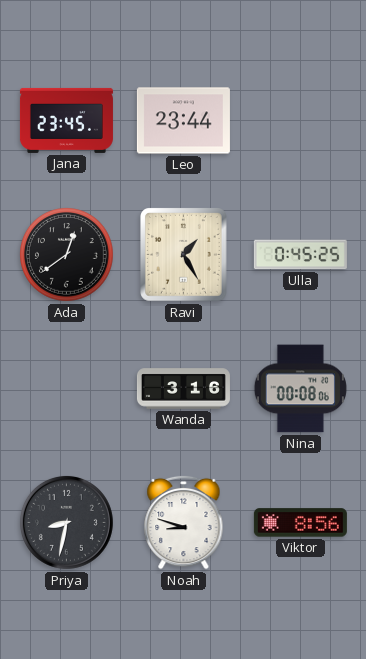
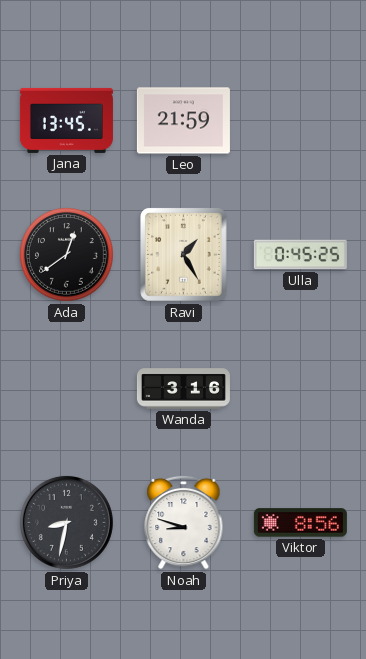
Jana: 23:45 -> 13:45
Leo: 23:44 -> 21:59
Nina: 00:08 -> none
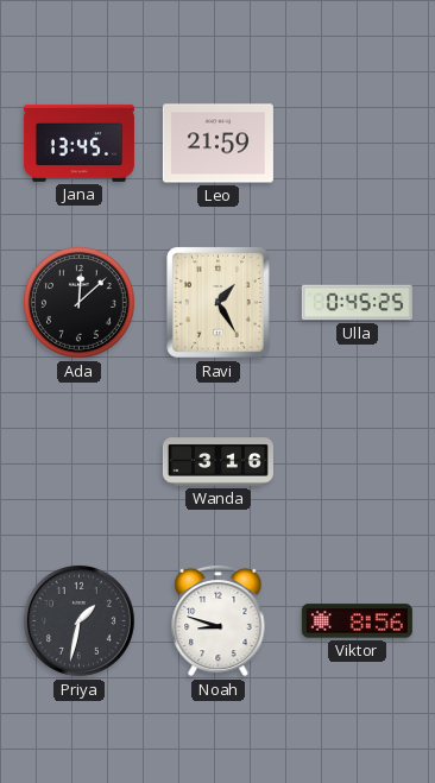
Ada: 12:39 -> 12:08
Priya: 8:32 -> 1:32
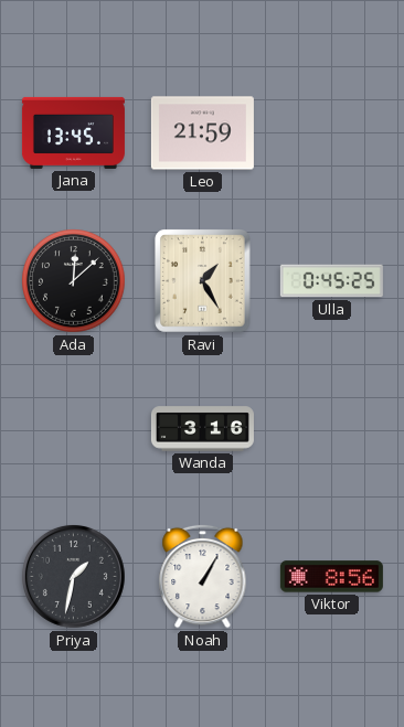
Noah: 8:48 -> 1:05
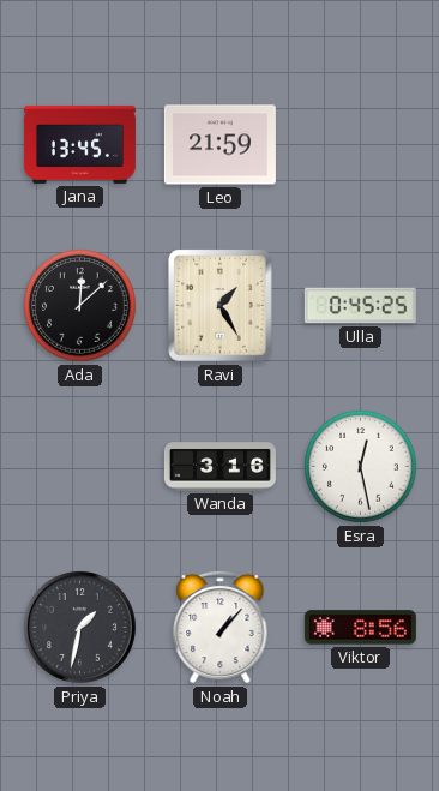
Esra: none -> 12:28
Noah: 1:05 -> 1:07
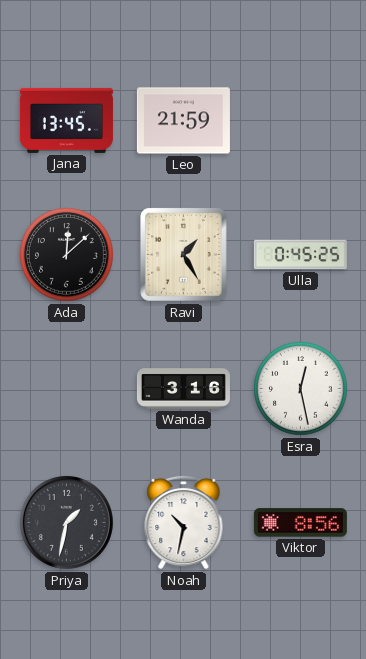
Noah: 1:07 -> 10:32
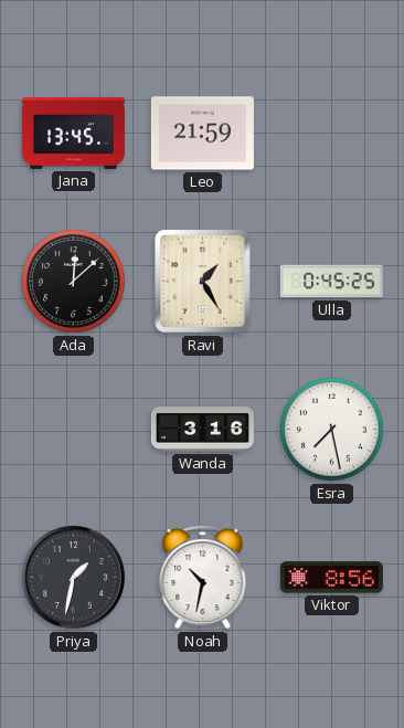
Esra: 12:28 -> 7:28
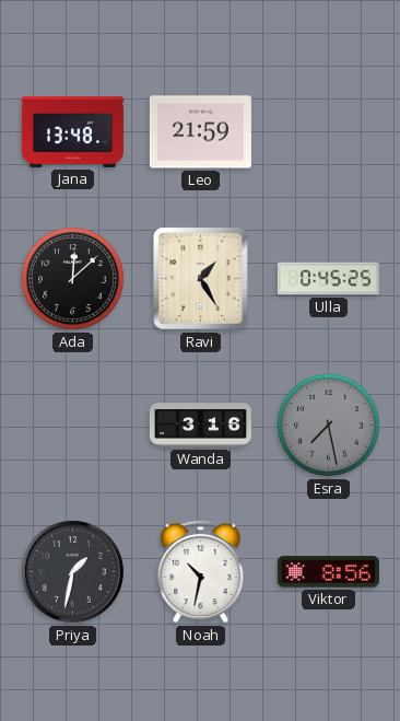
Jana: 13:45 -> 13:48
Esra dial: white -> grey
